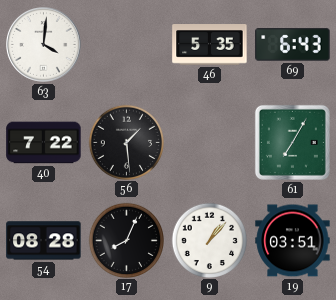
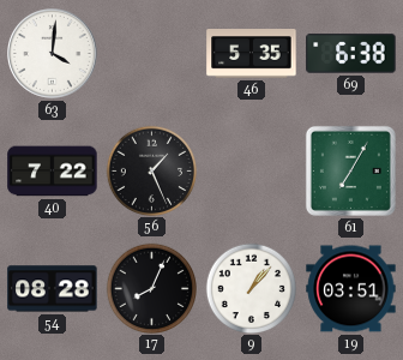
69: 6:43 -> 6:38
56: 1:29 -> 1:26
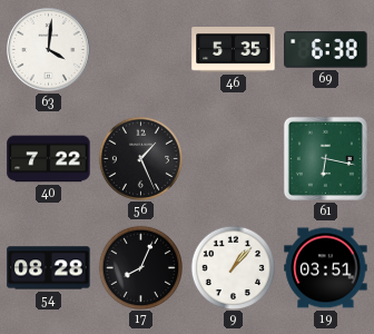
61: 7:05 -> 6:17
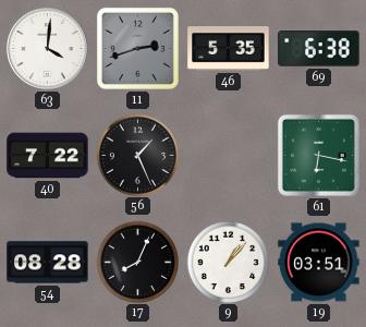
11: none -> 2:42
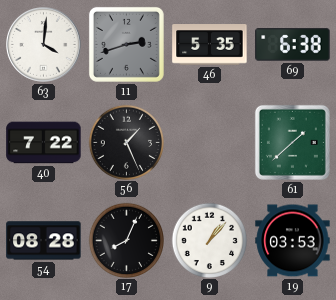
61: 6:17 -> 1:38
19: 03:51 -> 03:53
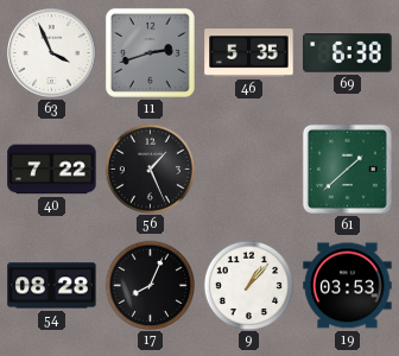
63: 4:01 -> 3:56
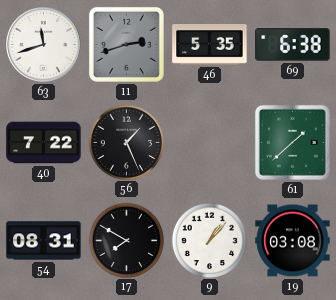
63: 3:56 -> 11:42
54: 08:28 -> 08:31
17: 8:04 -> 7:50
19: 03:53 -> 03:08
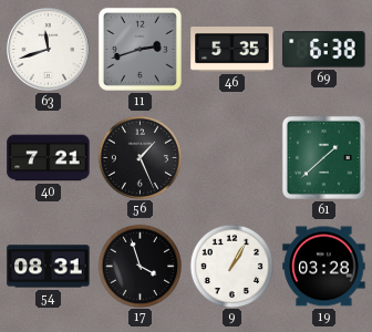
40: 7:22 -> 7:21
17: 7:50 -> 3:57
9: 1:07 -> 1:05
19: 03:08 -> 03:28
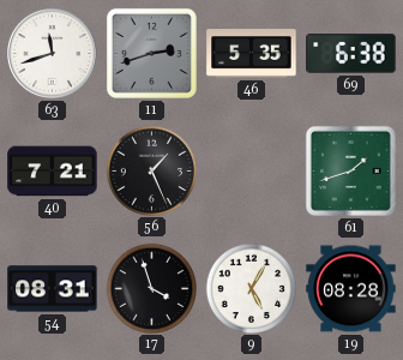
61: 1:38 -> 1:42
9: 1:05 -> 5:05
19: 03:28 -> 08:28
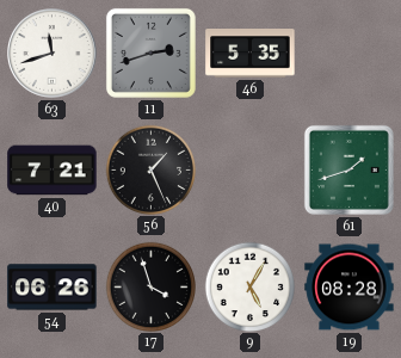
69: 6:38 -> none
54: 08:31 -> 06:26
